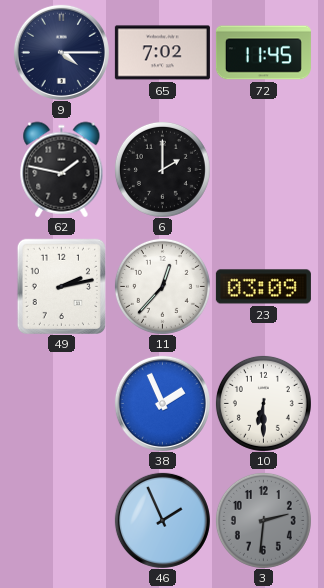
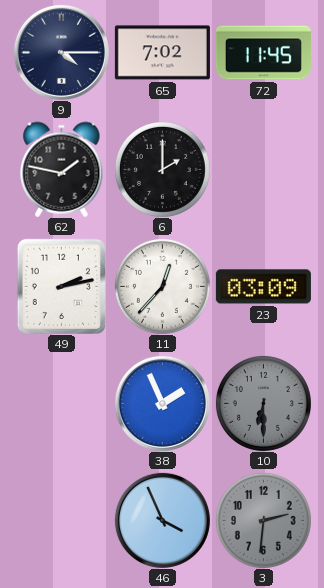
10 dial: white -> grey
46: 1:56 -> 3:56
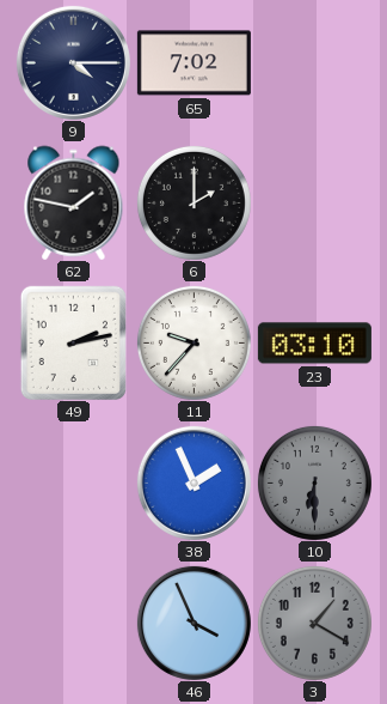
72: 11:45 -> none
11: 12:37 -> 9:37
23: 03:09 -> 03:10
3: 2:31 -> 1:20
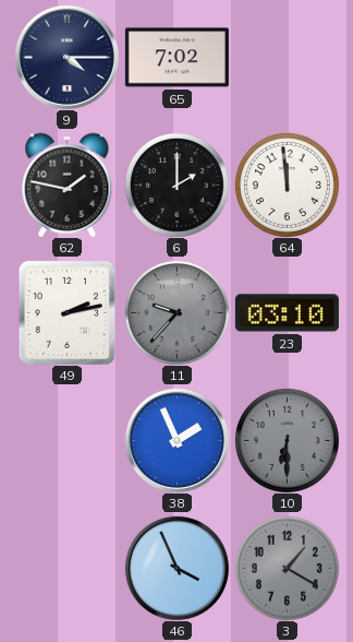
64: none -> 11:59
11 dial: white -> grey
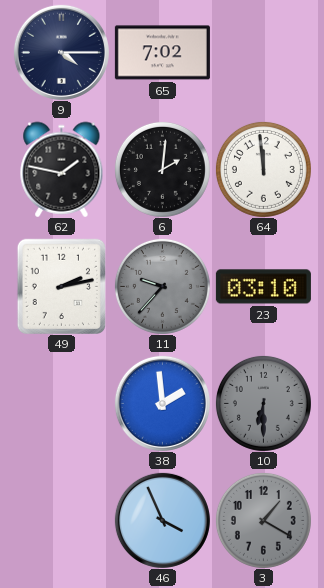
6: 2:00 -> 2:01
38: 1:56 -> 1:59
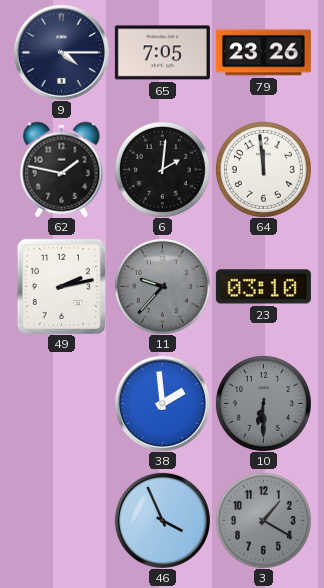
65: 7:02 -> 7:05
79: none -> 23:26
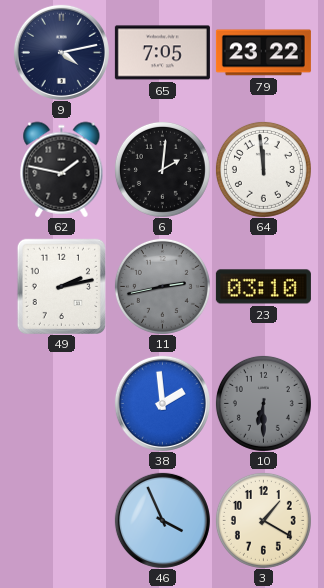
9: 4:15 -> 4:13
79: 23:26 -> 23:22
11: 9:37 -> 2:43
3 dial: grey -> cream
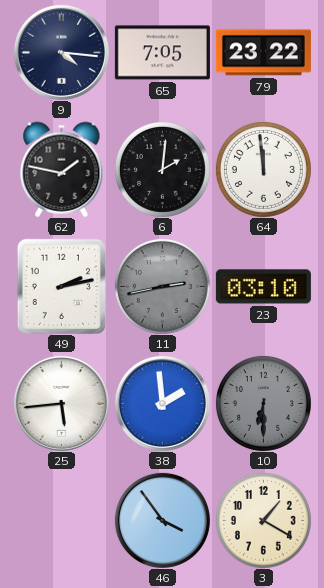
9: 4:13 -> 4:16
25: none -> 5:44
46: 3:56 -> 3:54
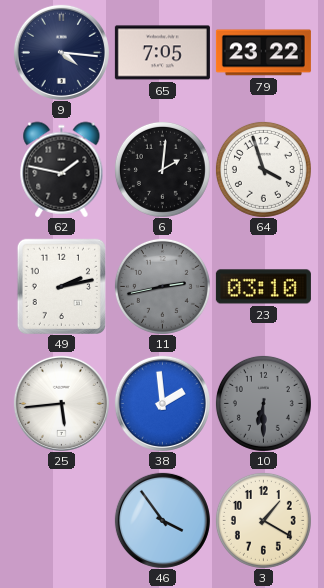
64: 11:59 -> 3:57
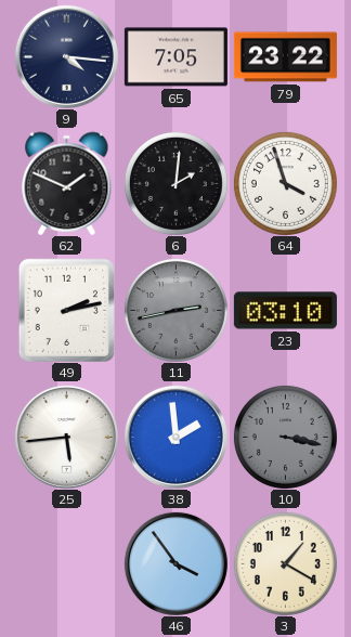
62: 1:47 -> 1:49
10: 6:30 -> 3:17
